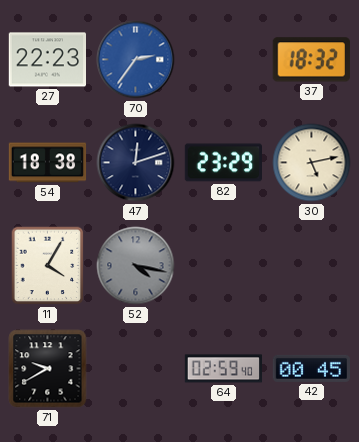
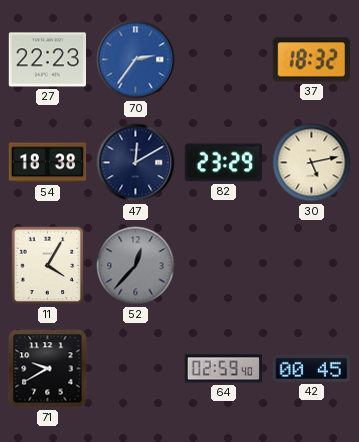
47: 12:12 -> 12:10
52: 4:17 -> 12:37
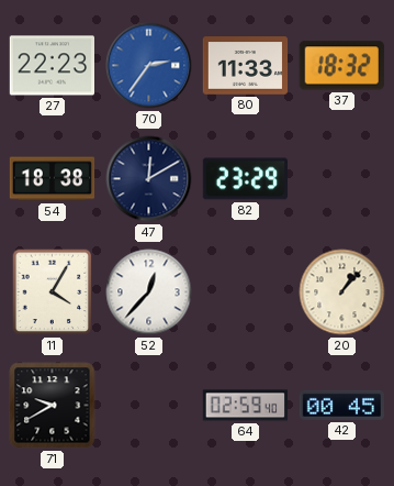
80: none -> 11:33
30: 5:13 -> none
52 dial: grey -> white
20: none -> 1:07
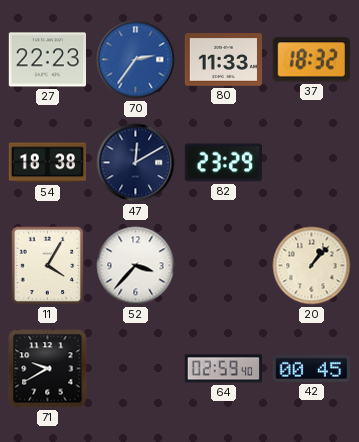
52: 12:37 -> 3:37
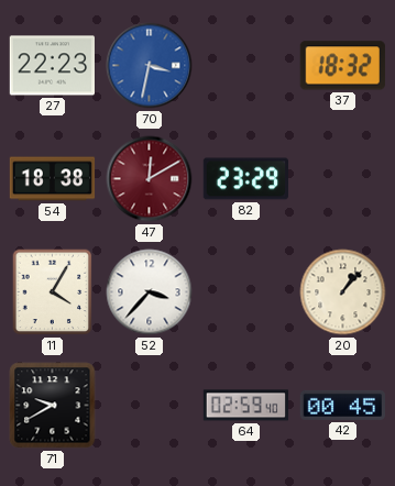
70: 2:36 -> 3:32
80: 11:33 -> none
47 dial: navy -> burgundy
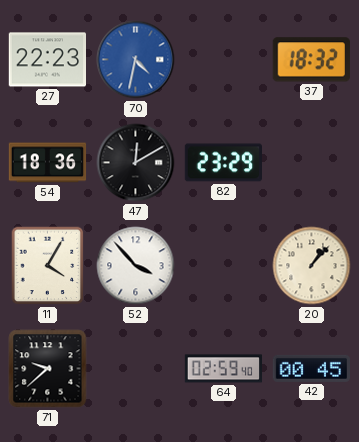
70: 3:32 -> 4:32
54: 18:38 -> 18:36
47 dial: burgundy -> black
52: 3:37 -> 3:53
71: 9:40 -> 9:38
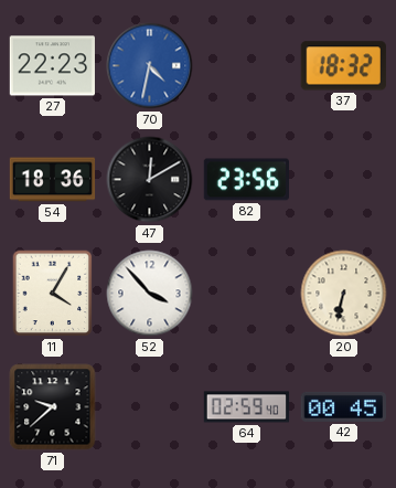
82: 23:29 -> 23:56
20: 1:07 -> 6:32
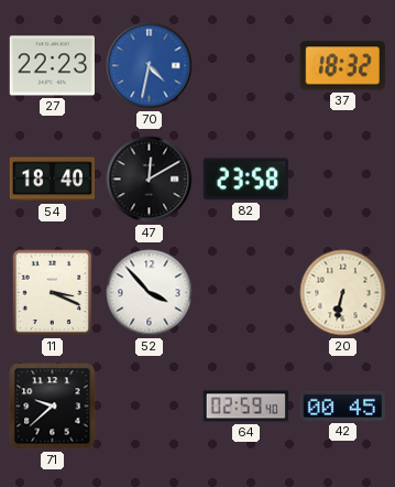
54: 18:36 -> 18:40
82: 23:56 -> 23:58
11: 4:05 -> 3:19
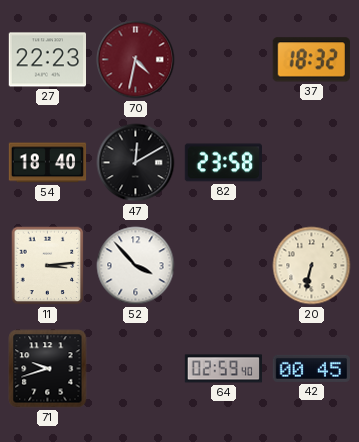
70 dial: blue -> burgundy
11: 3:19 -> 3:14
71: 9:38 -> 9:42
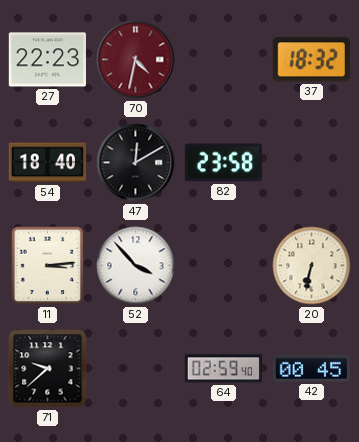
71: 9:42 -> 9:38
